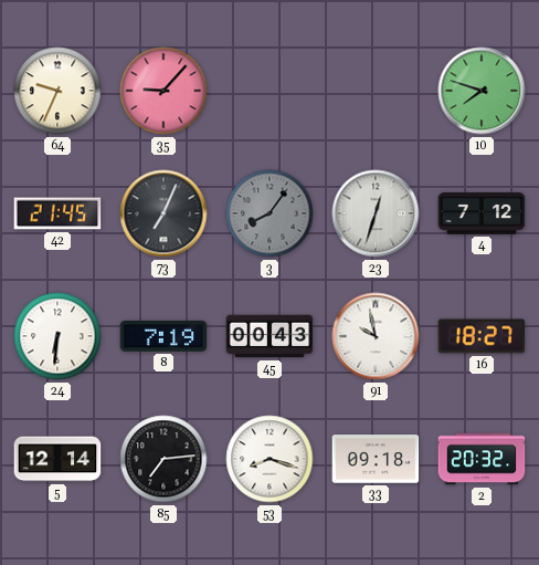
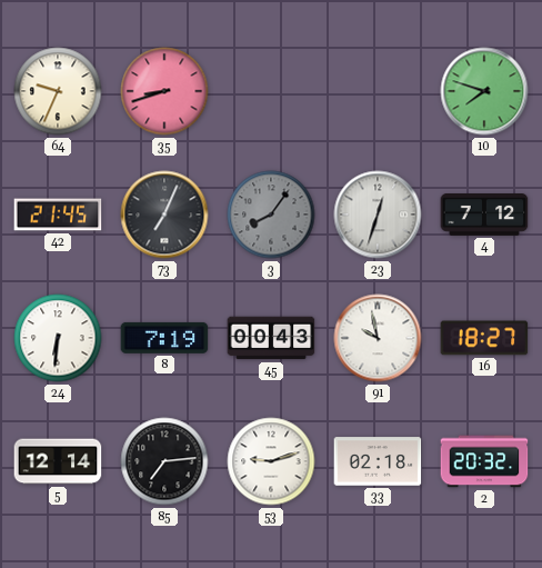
35: 9:07 -> 8:42
53: 8:18 -> 9:12
33: 09:18 -> 02:18
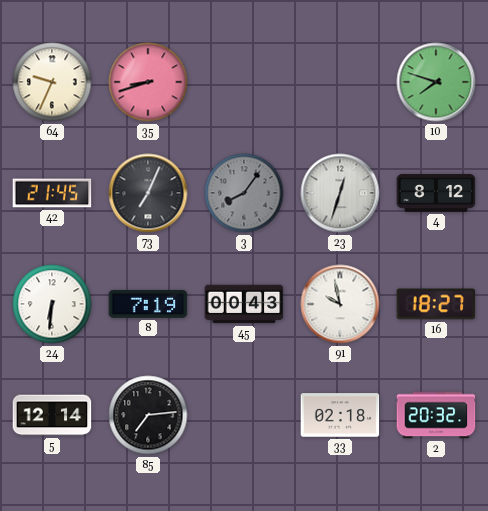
4: 7:12 -> 8:12
53: 9:12 -> none
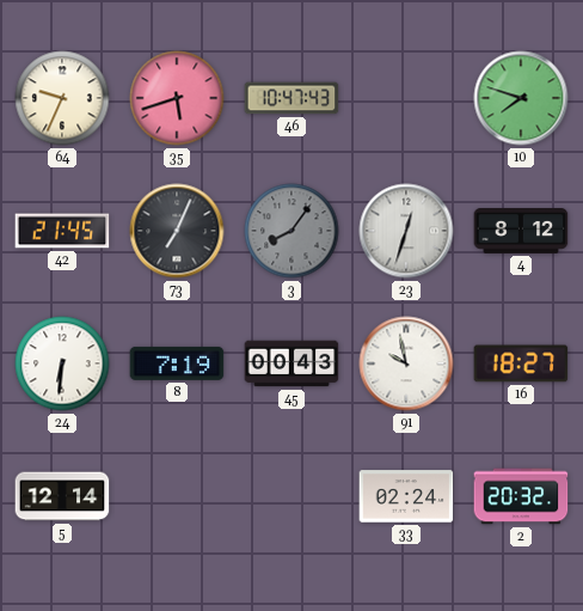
35: 8:42 -> 5:42
46: none -> 10:47
85: 7:14 -> none
33: 02:18 -> 02:24
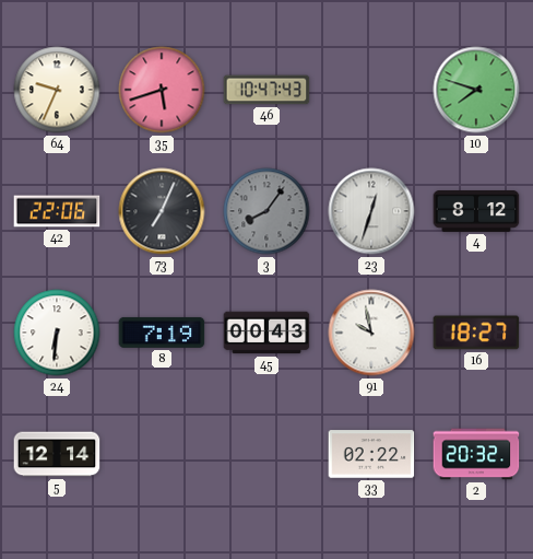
42: 21:45 -> 22:06
33: 02:24 -> 02:22
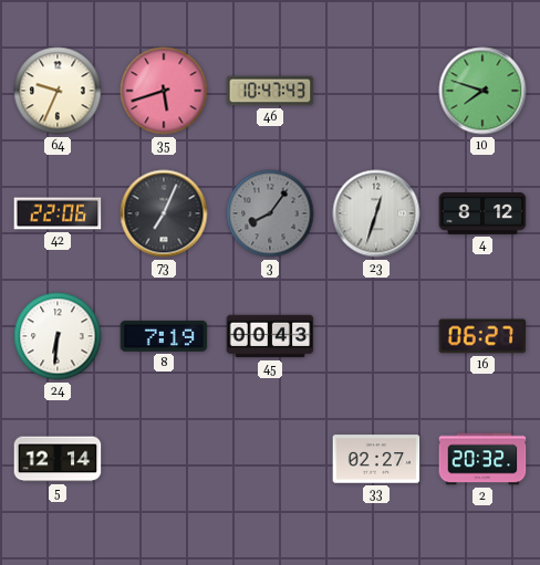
91: 9:58 -> none
16: 18:27 -> 06:27
33: 02:22 -> 02:27
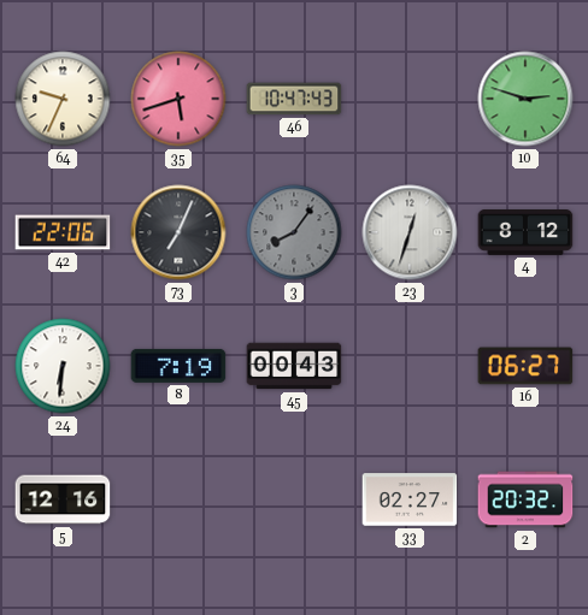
10: 7:48 -> 2:48
5: 12:14 -> 12:16
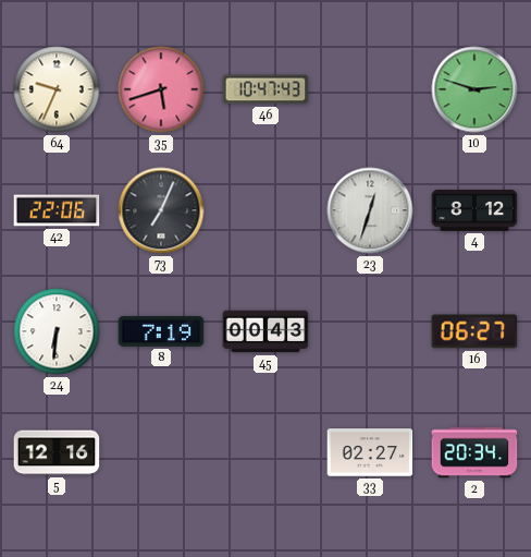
3: 8:06 -> none
2: 20:32 -> 20:34
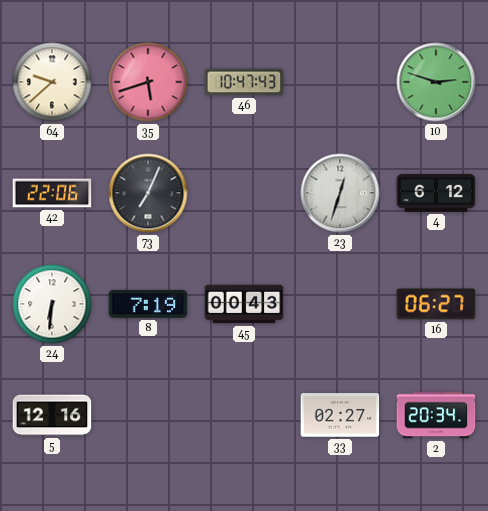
64: 9:34 -> 9:38
4: 8:12 -> 6:12
